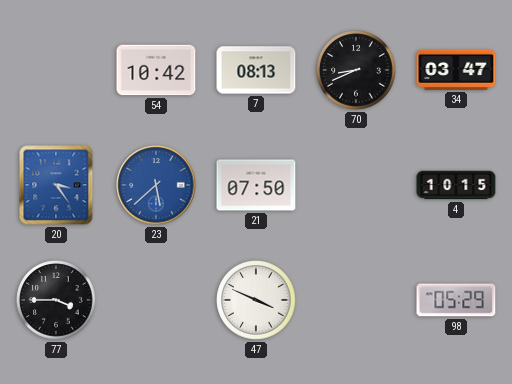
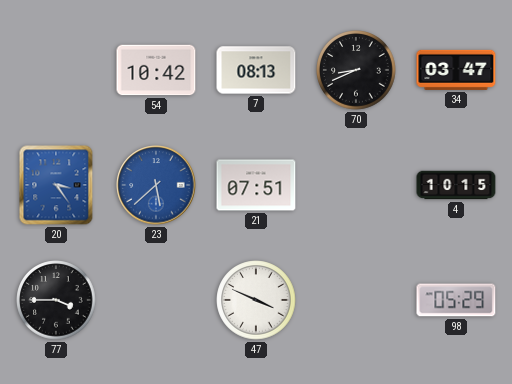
21: 07:50 -> 07:51
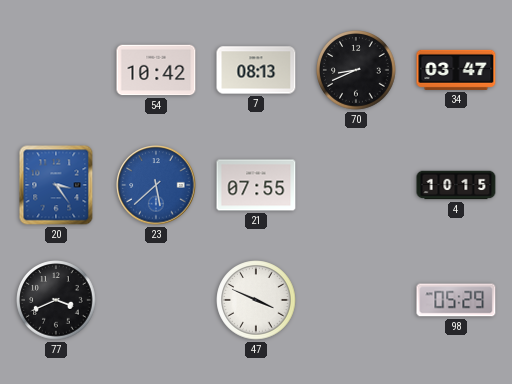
21: 07:51 -> 07:55
77: 3:45 -> 3:41
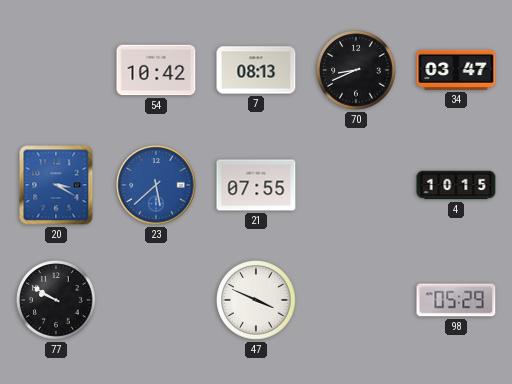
20: 3:24 -> 3:20
77: 3:41 -> 9:50
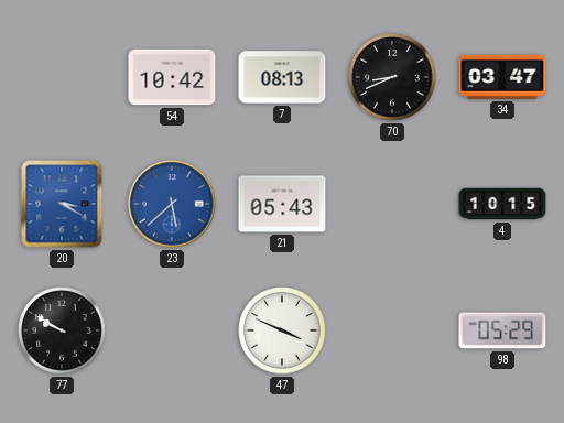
21: 07:55 -> 05:43
